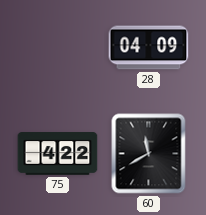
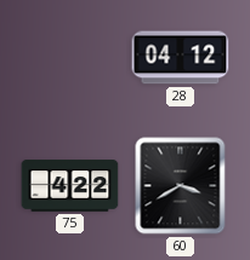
28: 04:09 -> 04:12
60: 11:40 -> 3:40
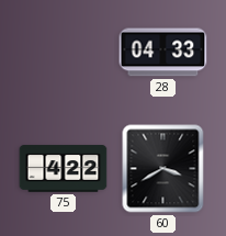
28: 04:12 -> 04:33
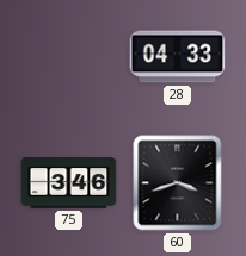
75: 4:22 -> 3:46
60: 3:40 -> 3:42
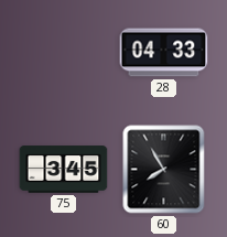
75: 3:46 -> 3:45
60: 3:42 -> 7:55
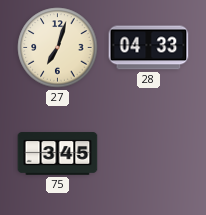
27: none -> 7:03
60: 7:55 -> none
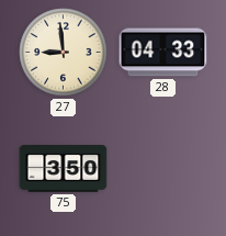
27: 7:03 -> 8:59
75: 3:45 -> 3:50
